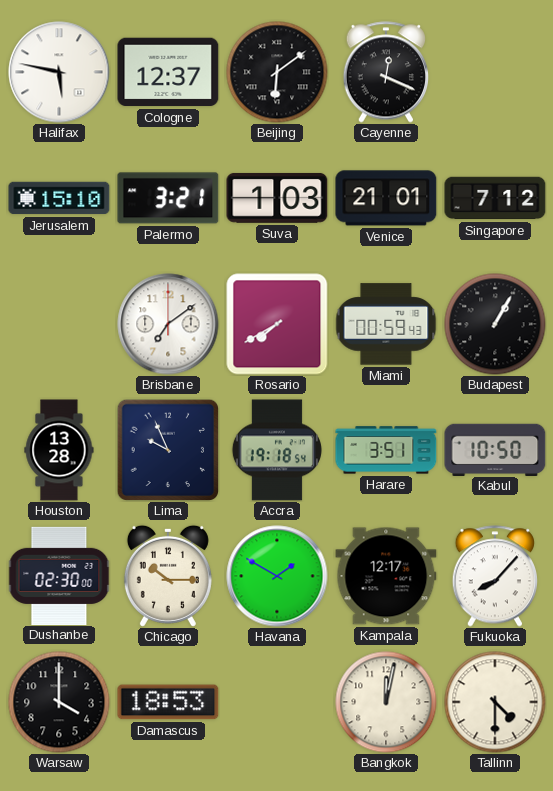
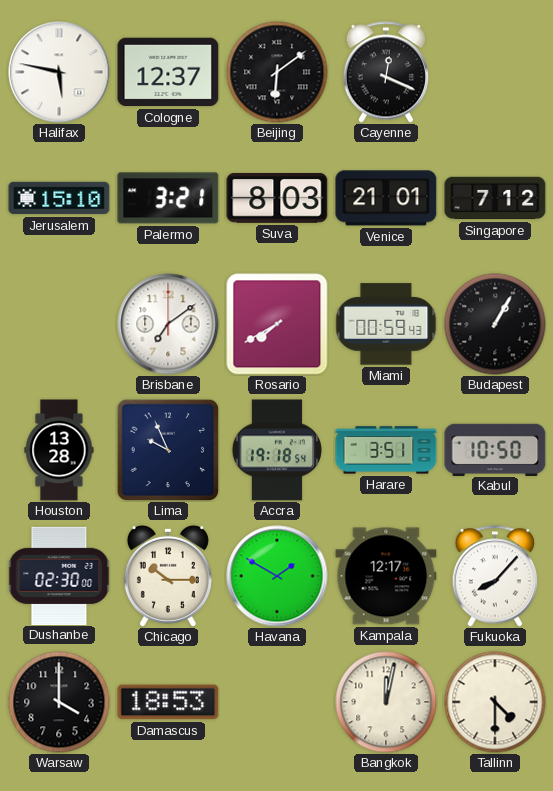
Suva: 1:03 -> 8:03
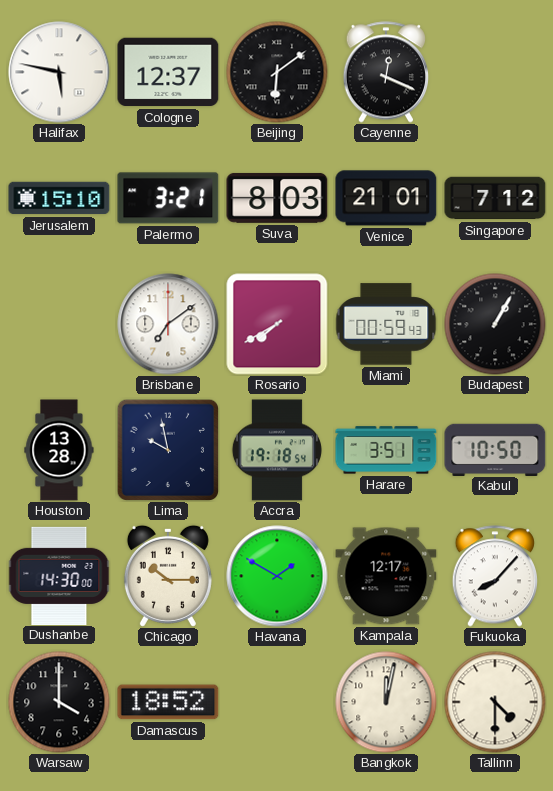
Lima: 9:56 -> 9:58
Dushanbe: 02:30 -> 14:30
Damascus: 18:53 -> 18:52
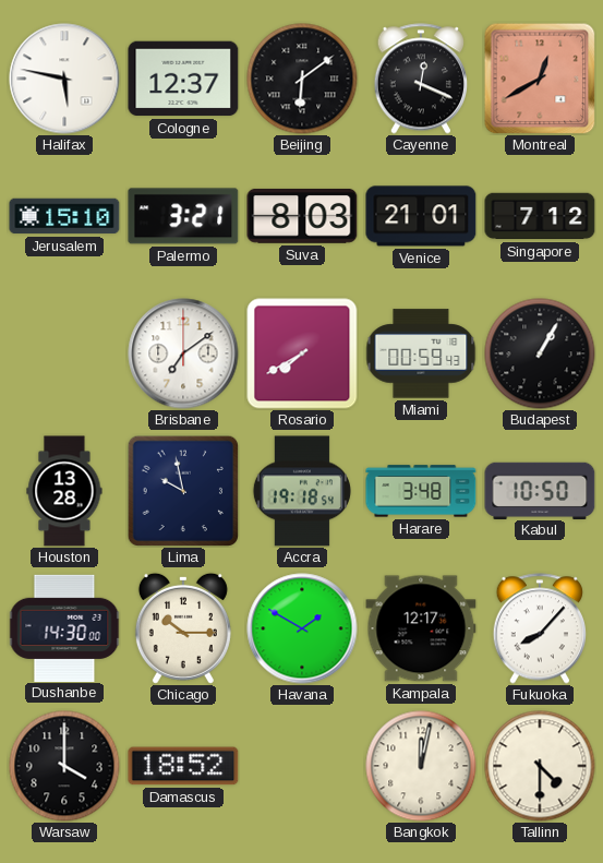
Montreal: none -> 12:40
Harare: 3:51 -> 3:48
